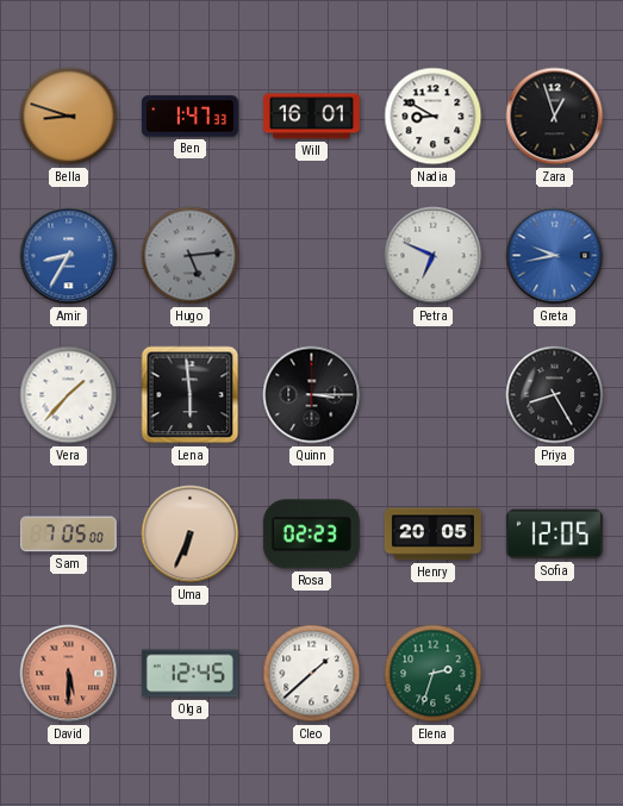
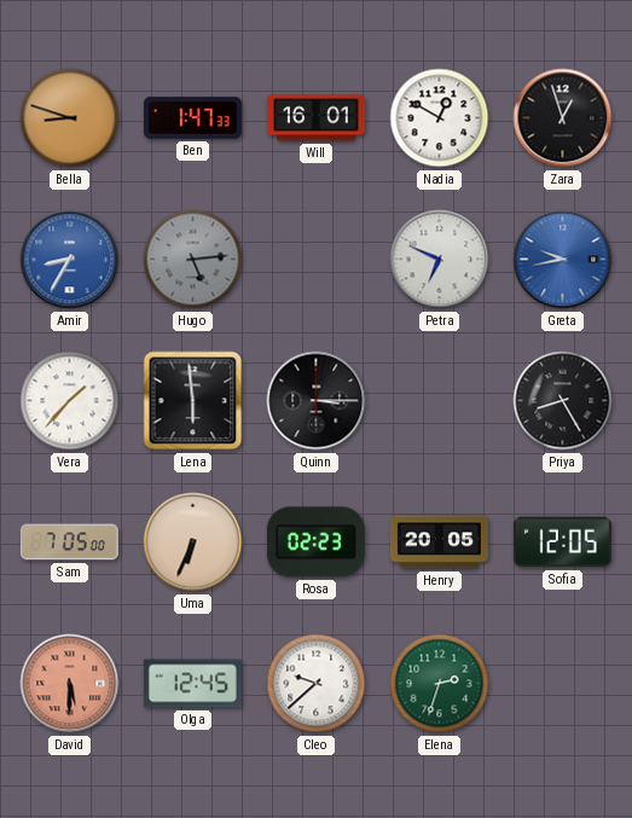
Nadia: 8:50 -> 12:50
Cleo: 1:38 -> 9:38
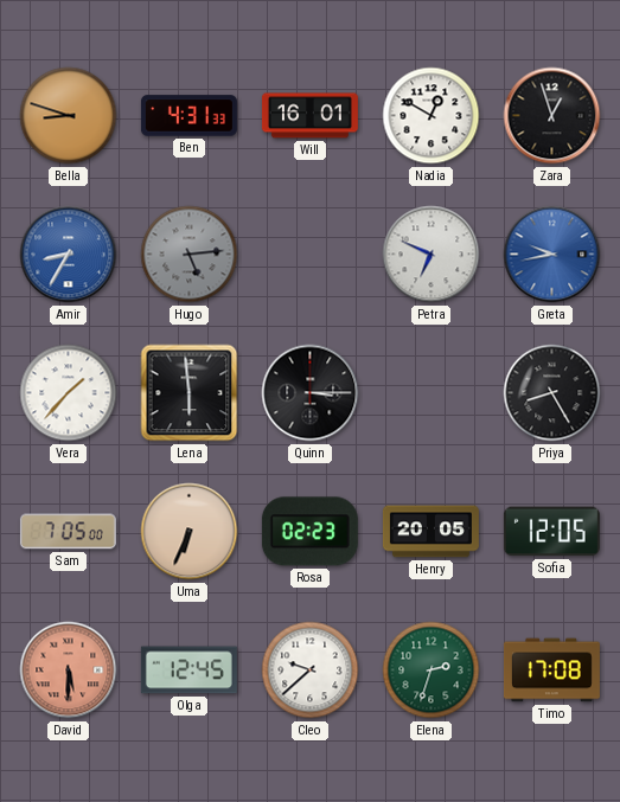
Ben: 1:47 -> 4:31
Timo: none -> 17:08
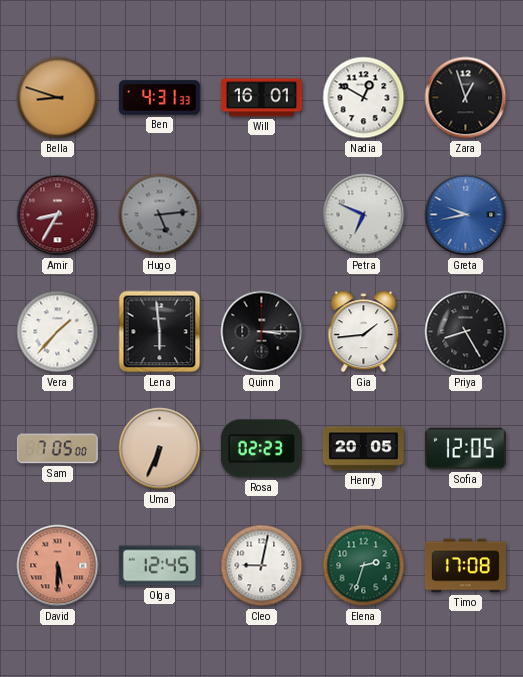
Amir dial: blue -> burgundy
Gia: none -> 1:44
Cleo: 9:38 -> 9:02
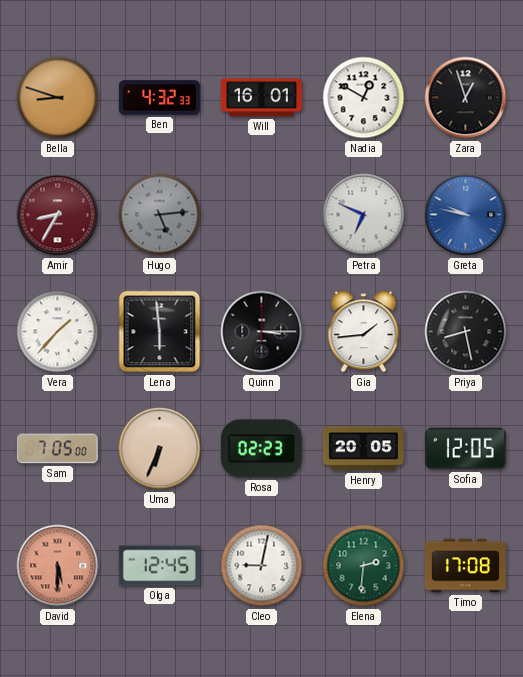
Ben: 4:31 -> 4:32
Greta: 9:43 -> 9:47
Priya: 8:25 -> 8:28
Elena: 2:33 -> 2:31
